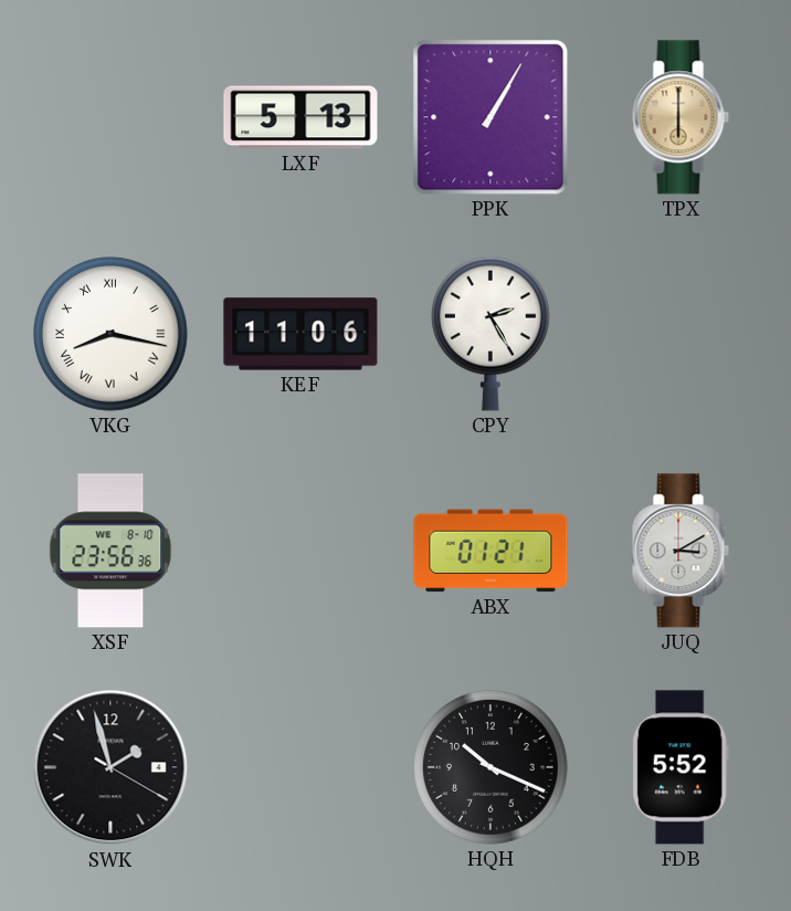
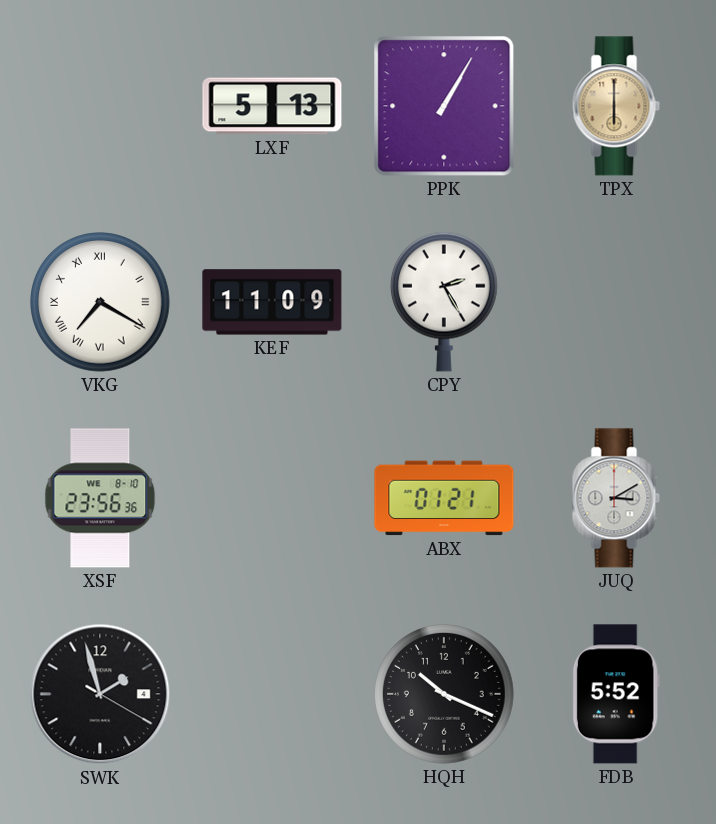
VKG: 8:17 -> 7:20
KEF: 11:06 -> 11:09
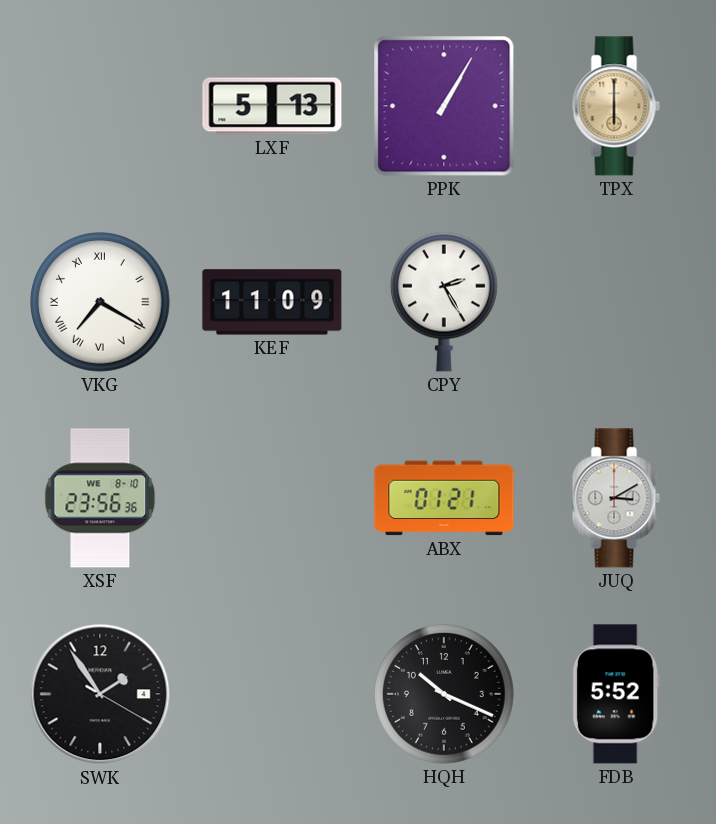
SWK: 1:57 -> 1:54
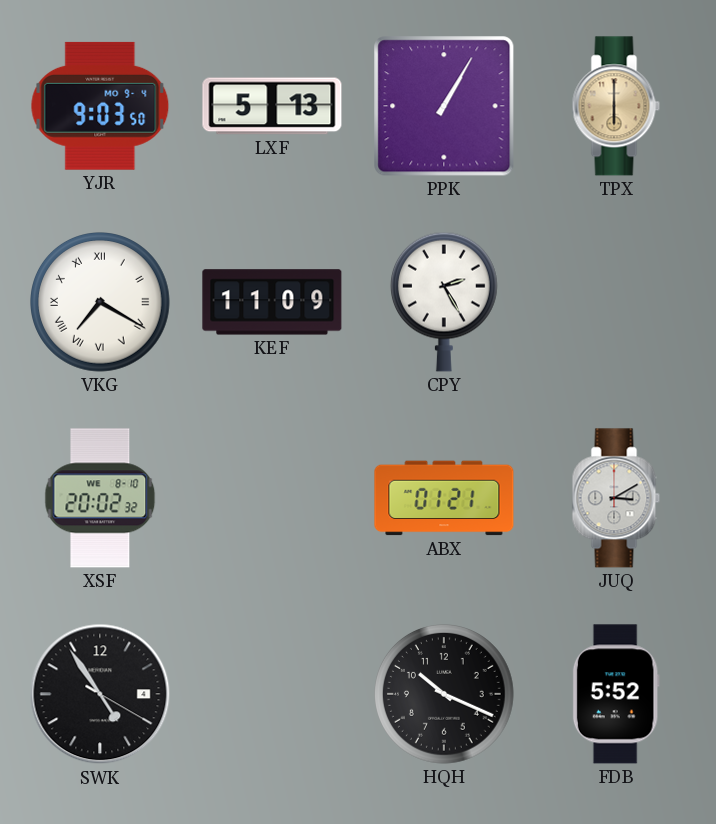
YJR: none -> 9:03
XSF: 23:56 -> 20:02
SWK: 1:54 -> 4:54
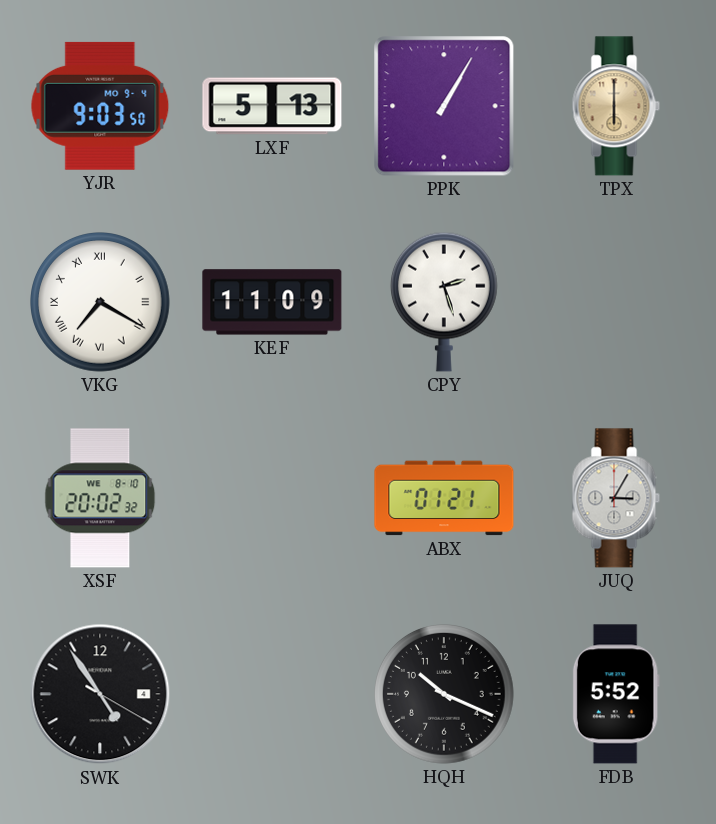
CPY: 2:25 -> 2:27
JUQ: 3:10 -> 3:05
